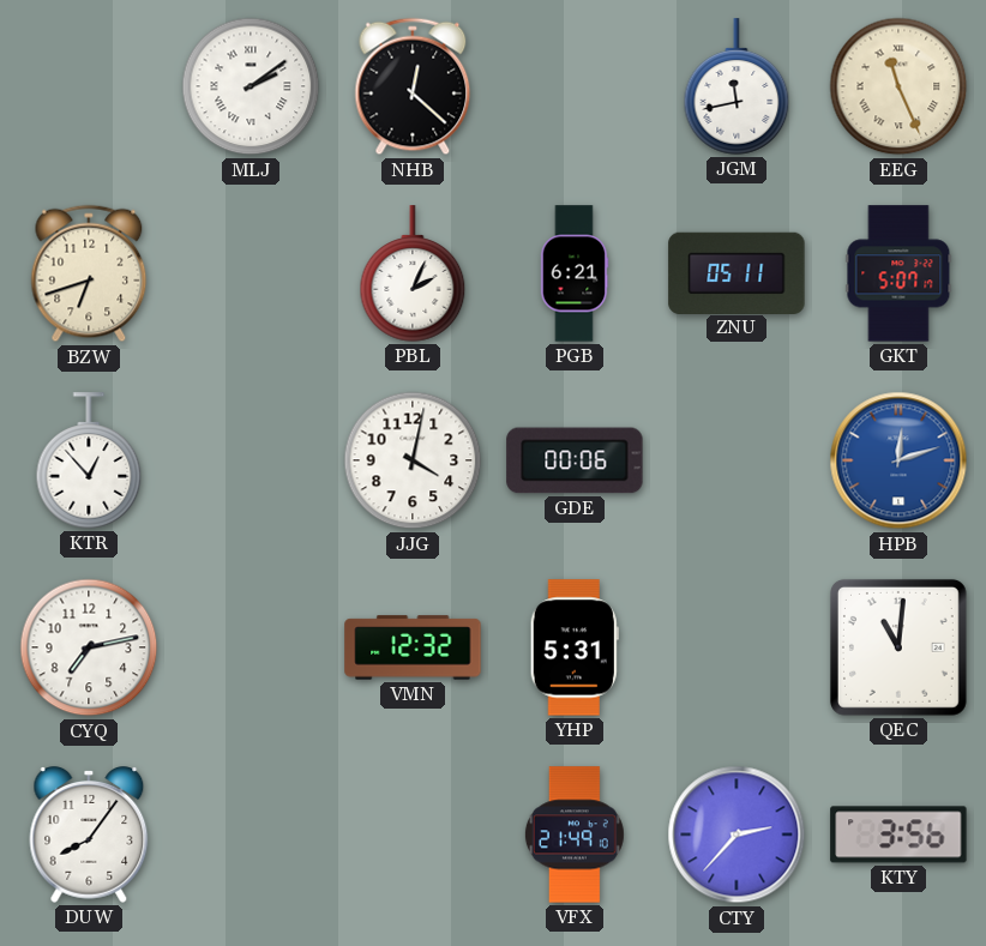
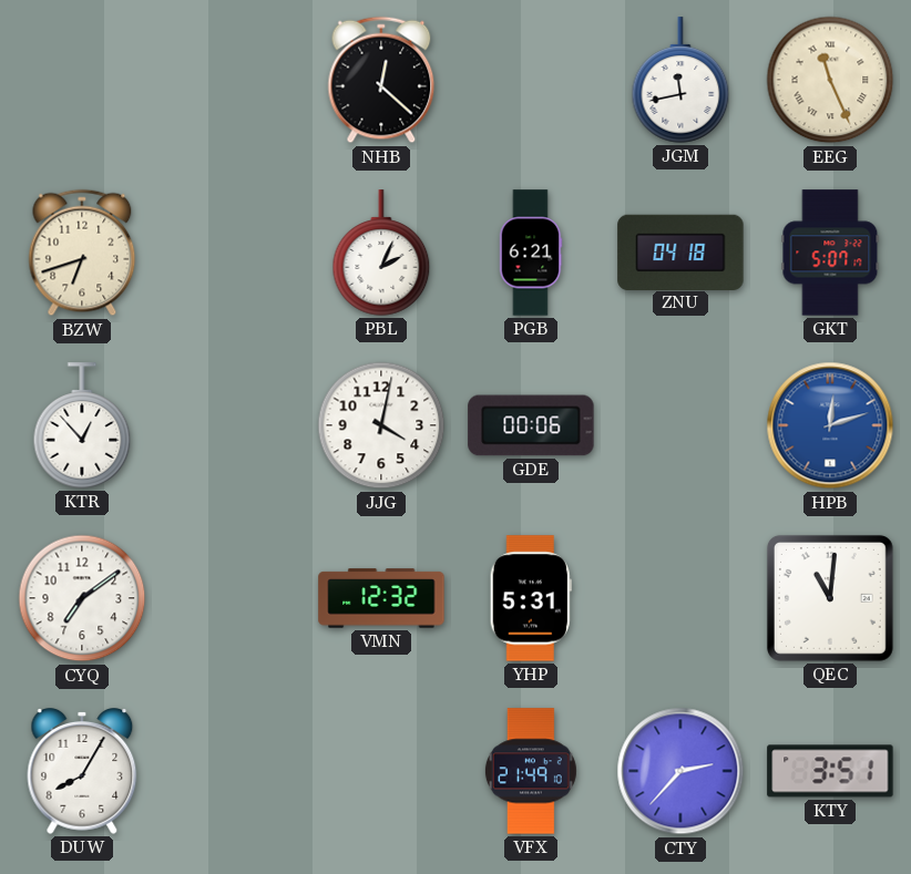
MLJ: 2:09 -> none
ZNU: 05:11 -> 04:18
CYQ: 7:13 -> 7:09
DUW: 8:06 -> 8:05
KTY: 3:56 -> 3:51
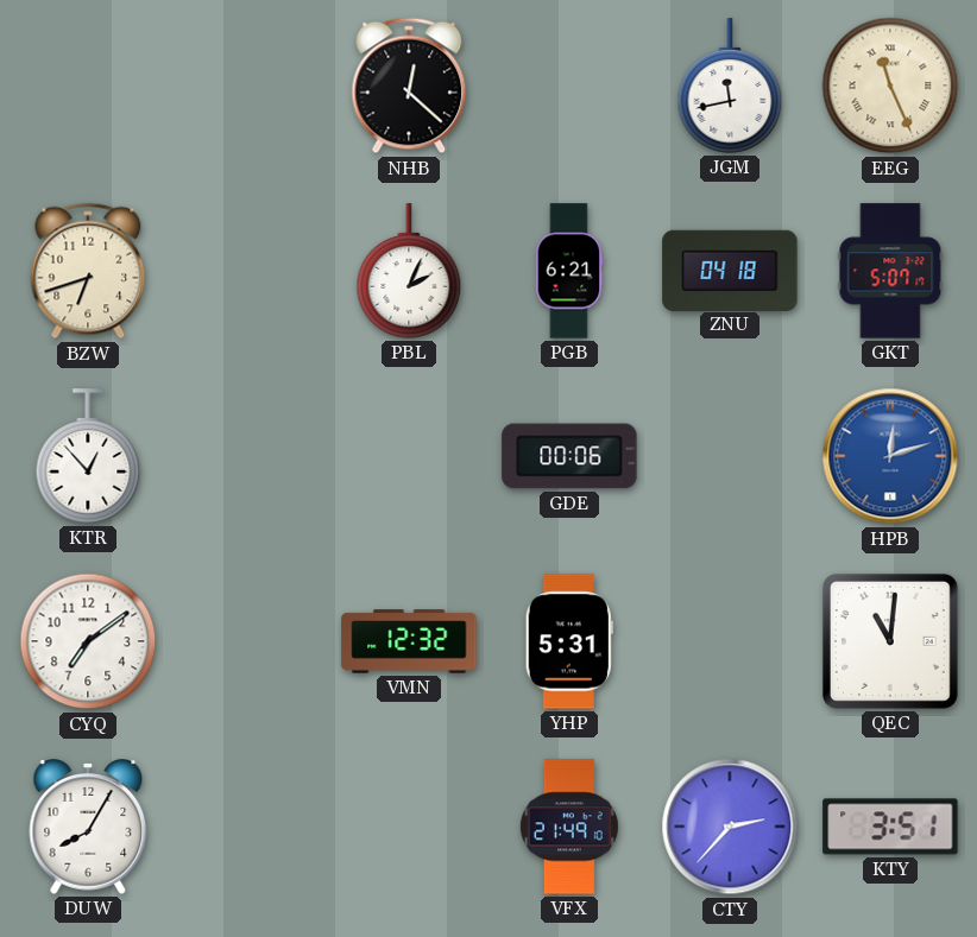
JJG: 4:02 -> none
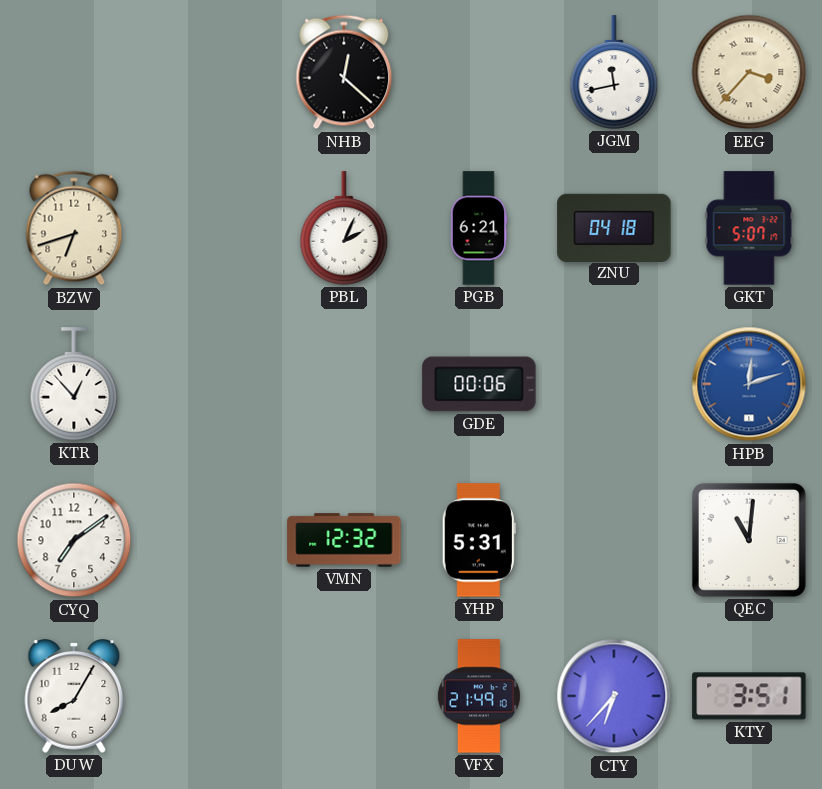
EEG: 11:26 -> 3:37
CTY: 2:37 -> 6:37
